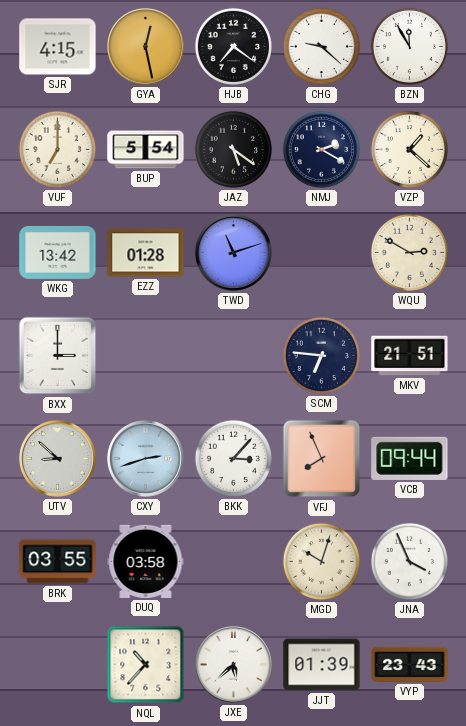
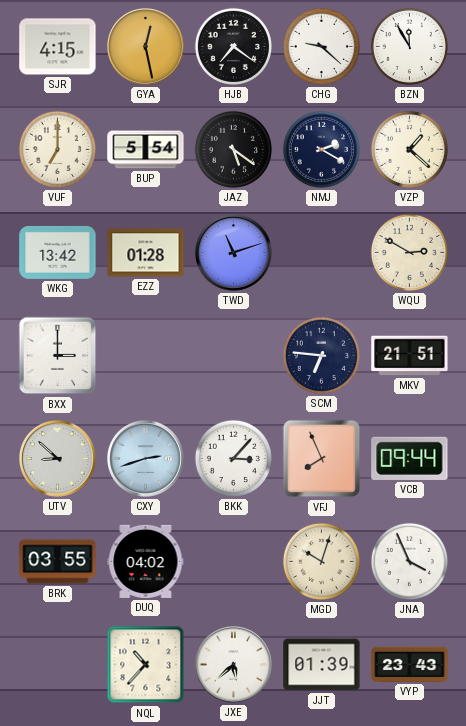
DUQ: 03:58 -> 04:02
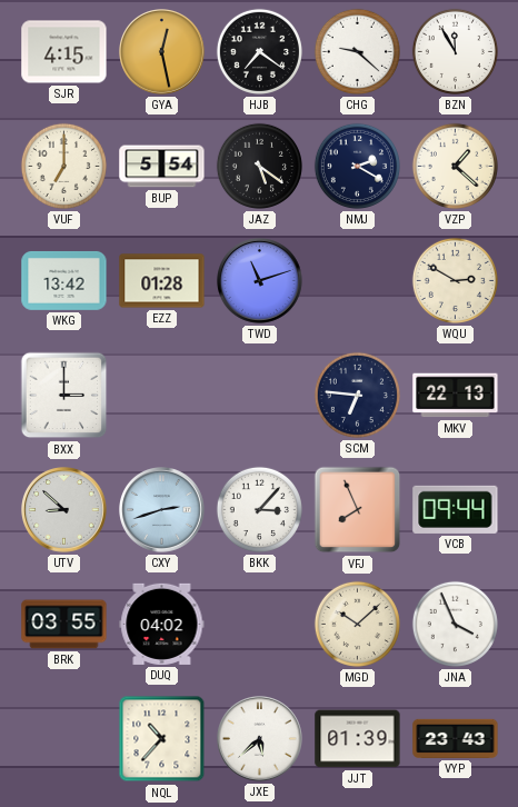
MKV: 21:51 -> 22:13
MGD: 10:03 -> 10:08
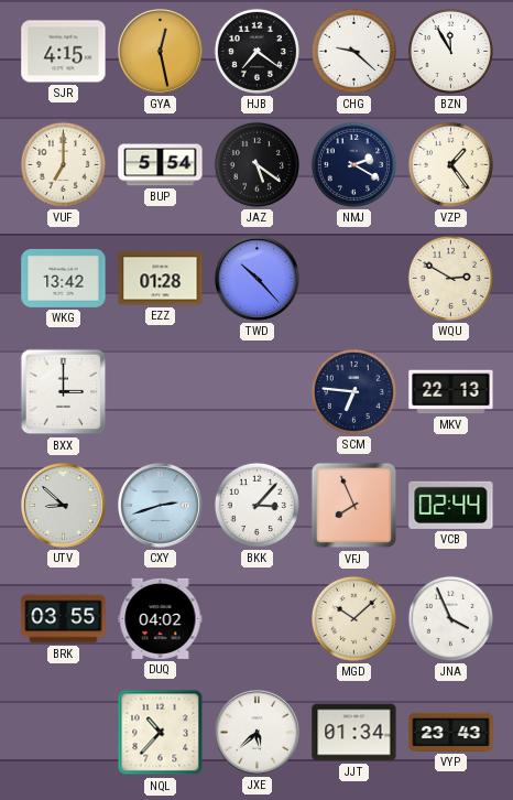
VZP: 1:22 -> 1:24
TWD: 11:12 -> 10:23
VCB: 09:44 -> 02:44
JJT: 01:39 -> 01:34
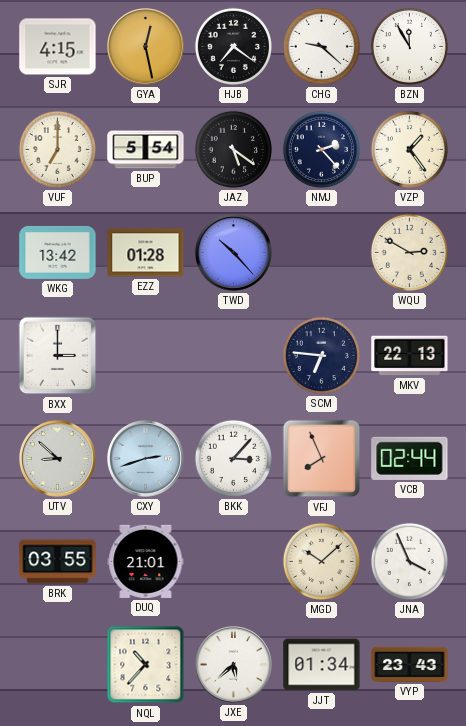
NMJ: 2:20 -> 2:23
DUQ: 04:02 -> 21:01
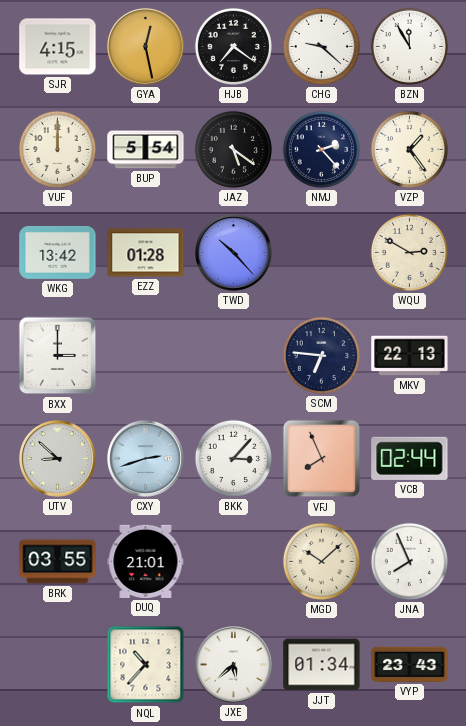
VUF: 7:00 -> 12:00
JNA: 3:56 -> 7:56
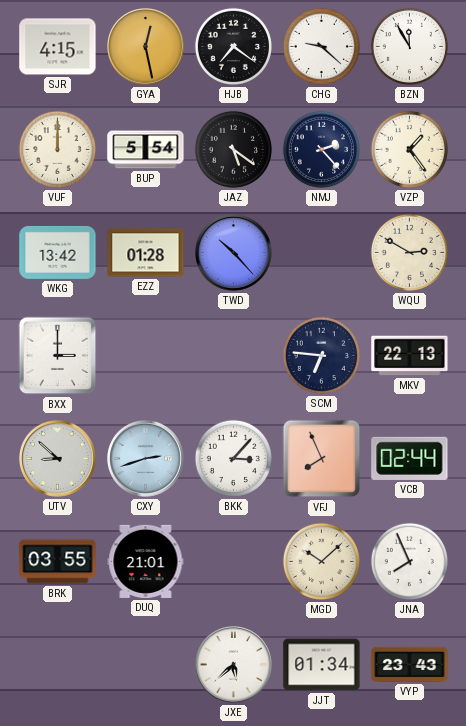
NQL: 10:37 -> none
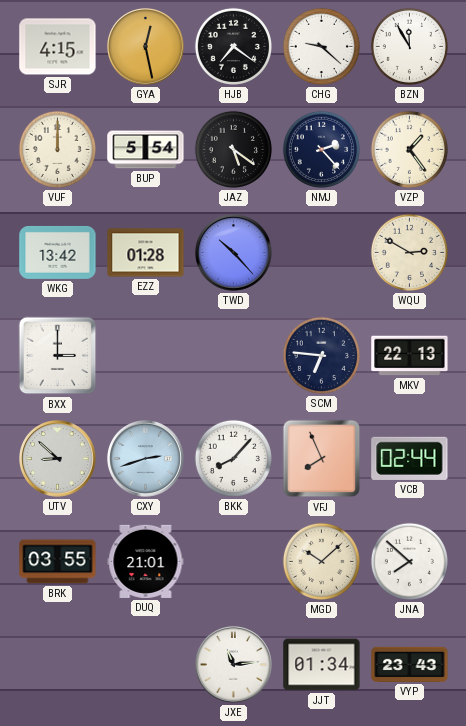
BKK: 3:07 -> 8:07
JNA: 7:56 -> 7:52
JXE: 5:38 -> 11:14
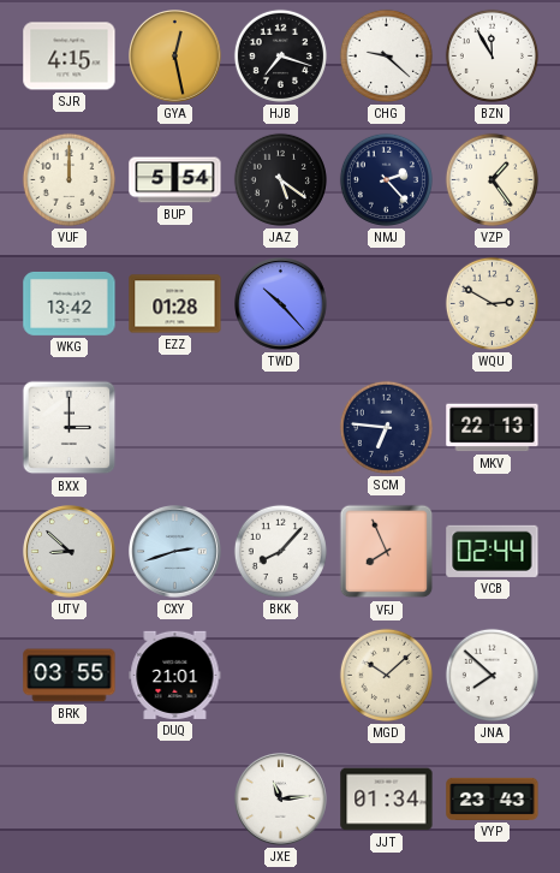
HJB: 7:21 -> 7:18
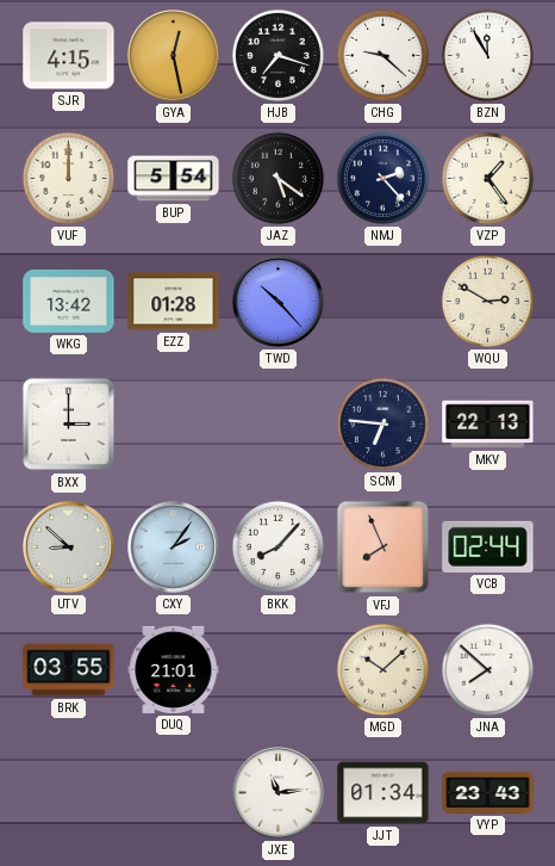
CXY: 2:42 -> 2:06
